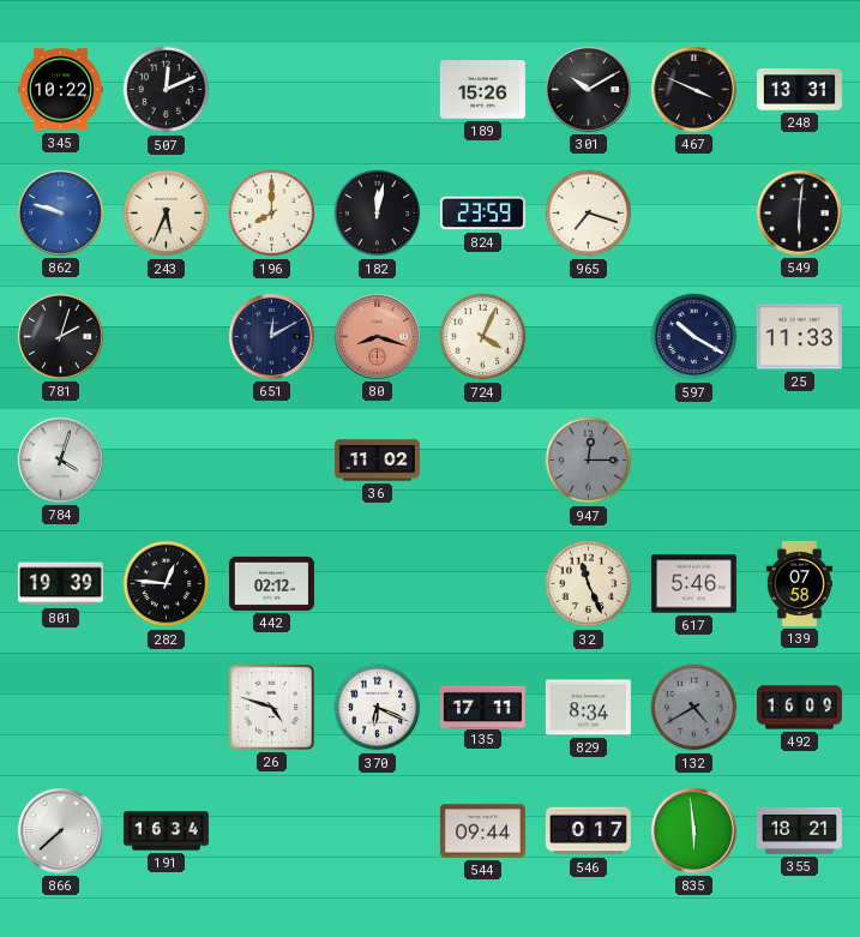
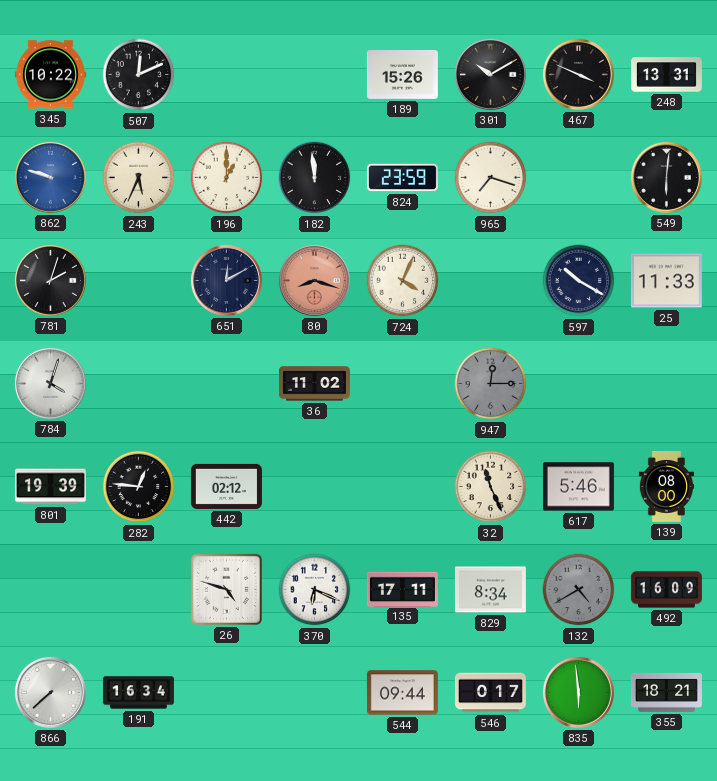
196: 8:00 -> 1:00
182: 12:02 -> 11:59
139: 07:58 -> 08:00
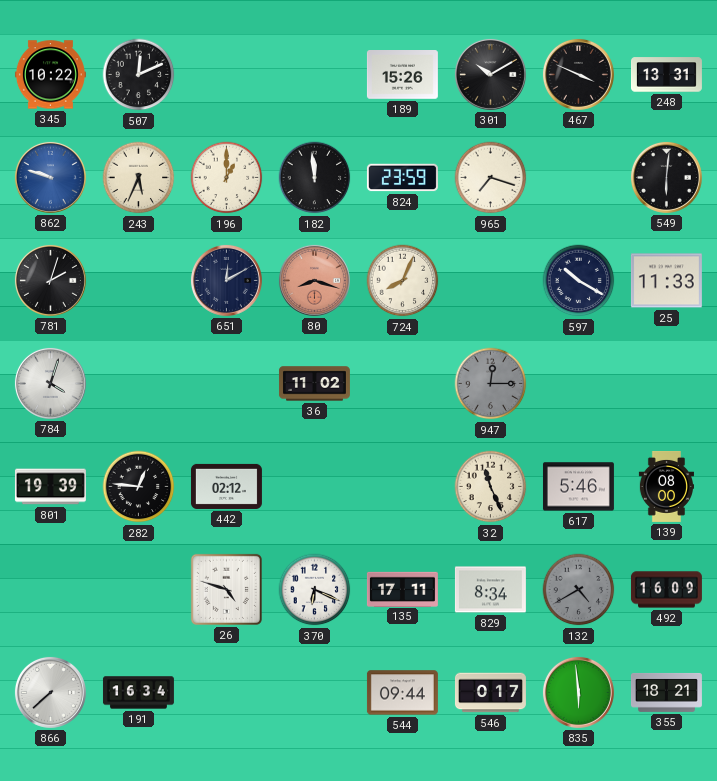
724: 4:04 -> 8:04
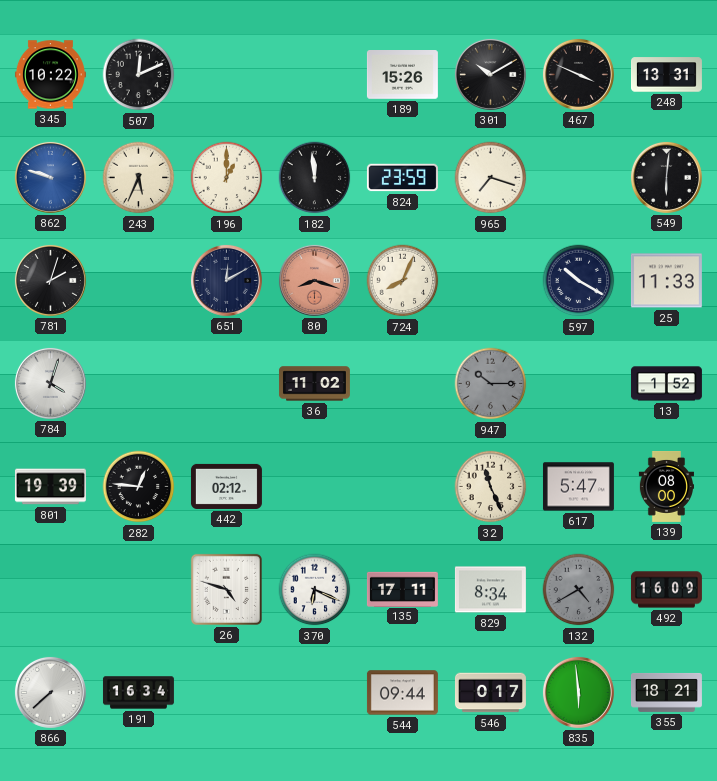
947: 12:15 -> 10:15
13: none -> 1:52
617: 5:46 -> 5:47
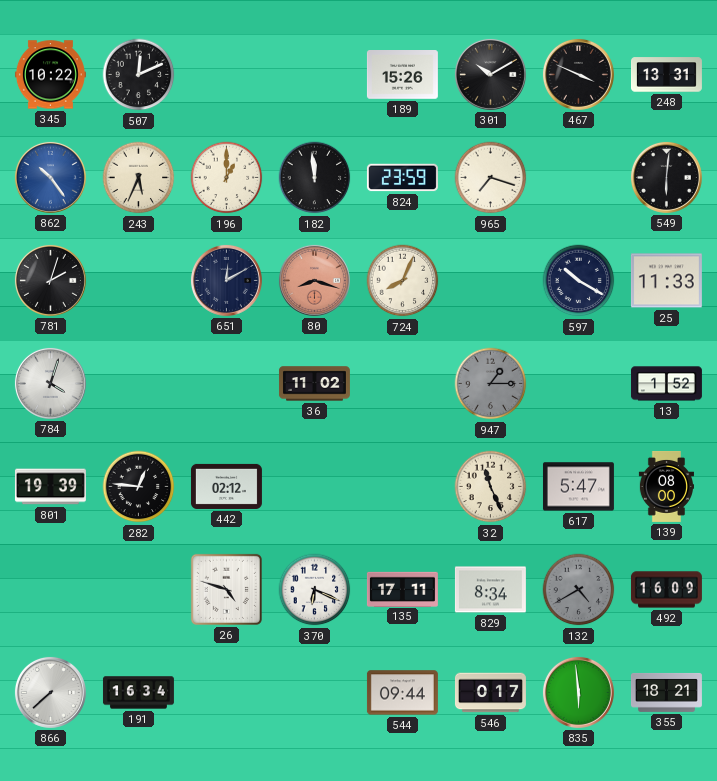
862: 9:48 -> 10:24
947: 10:15 -> 1:15
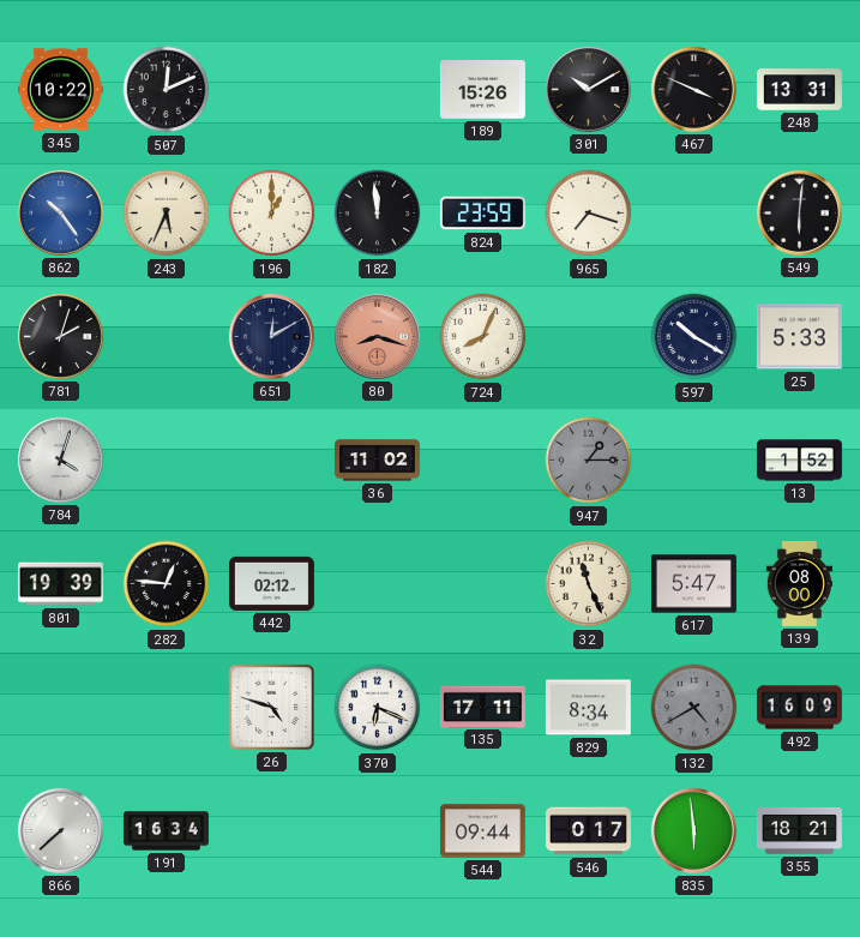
25: 11:33 -> 5:33
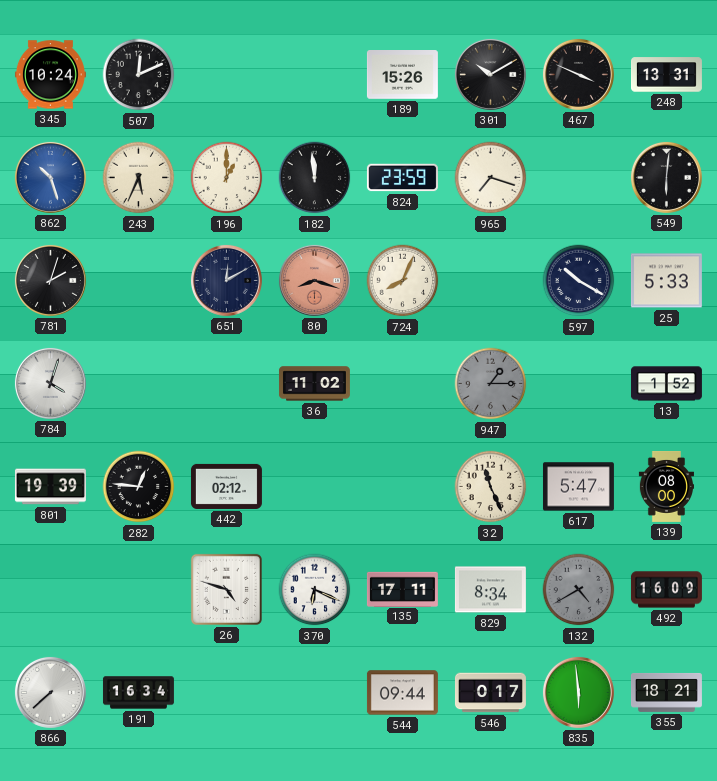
345: 10:22 -> 10:24
862: 10:24 -> 10:27
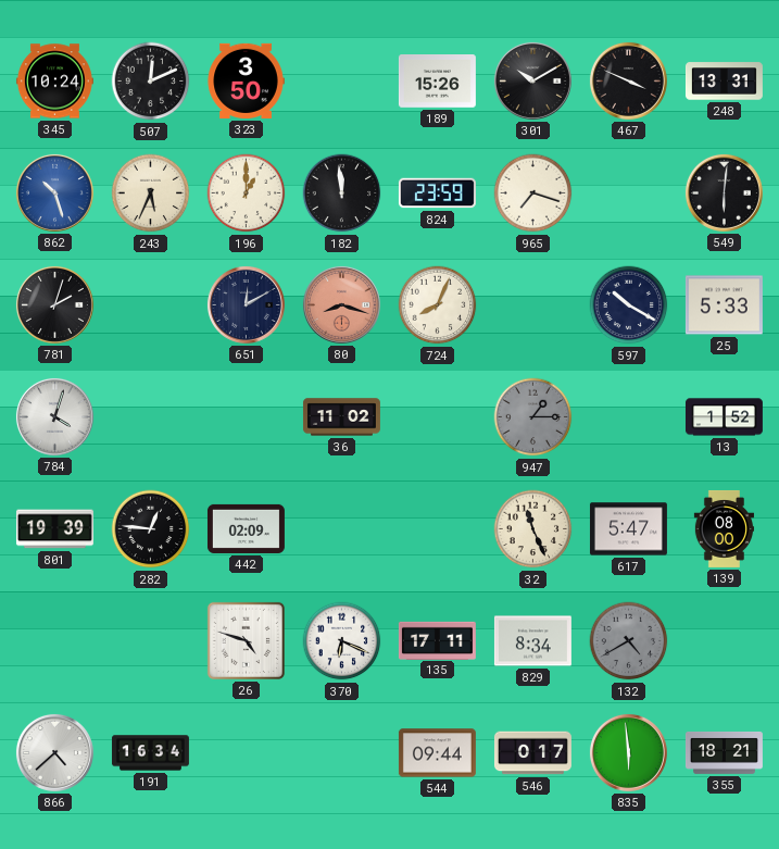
323: none -> 3:50
442: 02:12 -> 02:09
492: 16:09 -> none
866: 7:38 -> 4:38
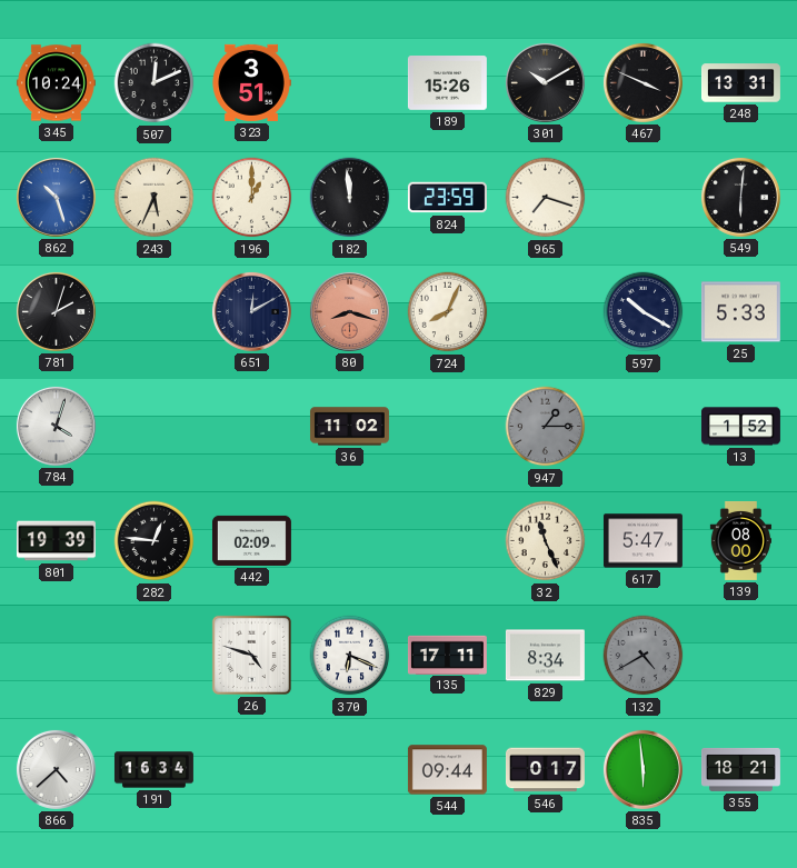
323: 3:50 -> 3:51
